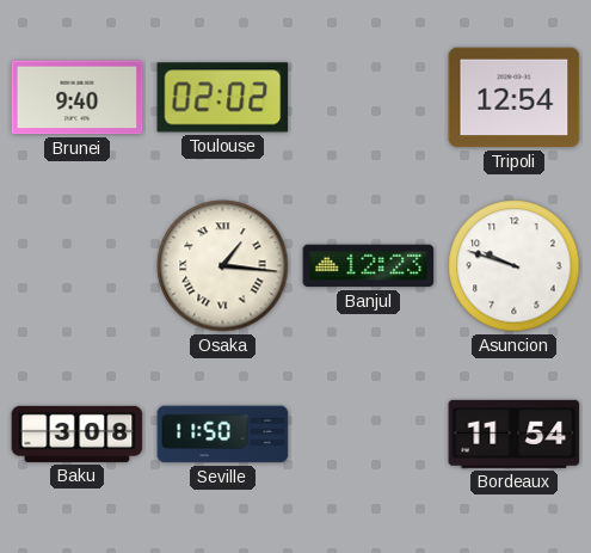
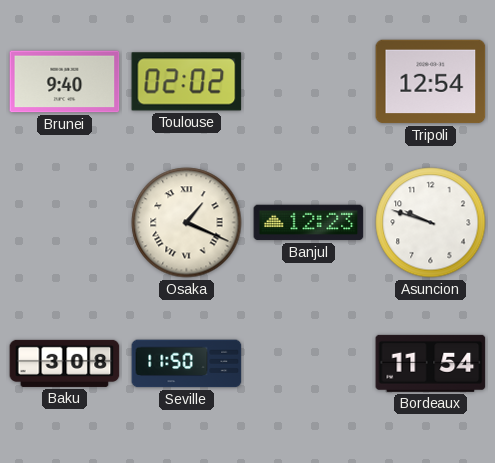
Osaka: 1:16 -> 1:19
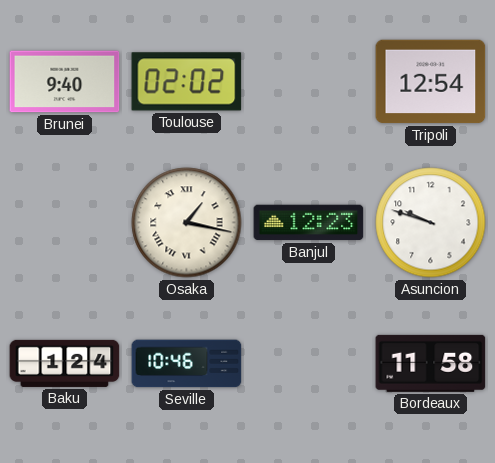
Osaka: 1:19 -> 1:17
Baku: 3:08 -> 1:24
Seville: 11:50 -> 10:46
Bordeaux: 11:54 -> 11:58
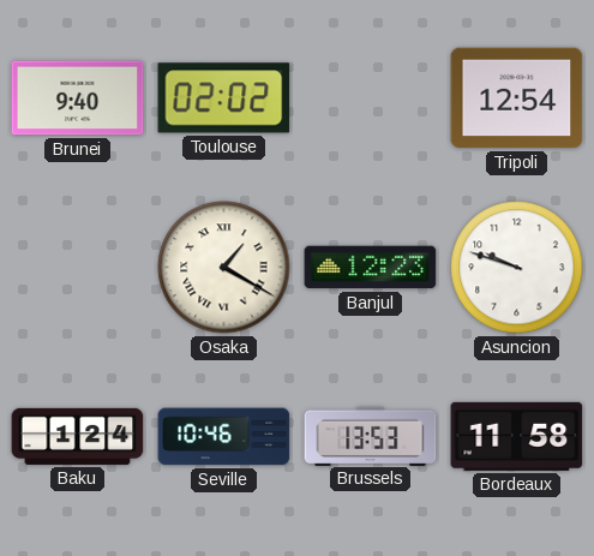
Osaka: 1:17 -> 1:20
Brussels: none -> 13:53
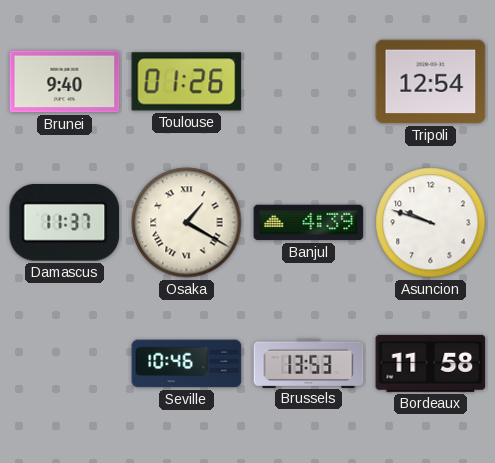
Toulouse: 02:02 -> 01:26
Damascus: none -> 11:37
Banjul: 12:23 -> 4:39
Baku: 1:24 -> none
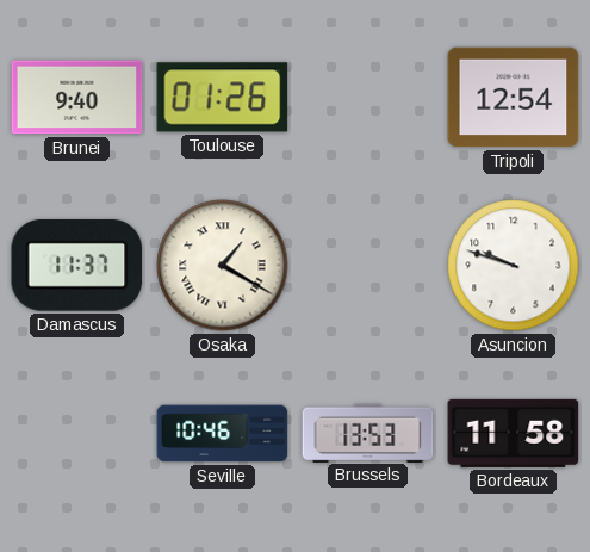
Banjul: 4:39 -> none
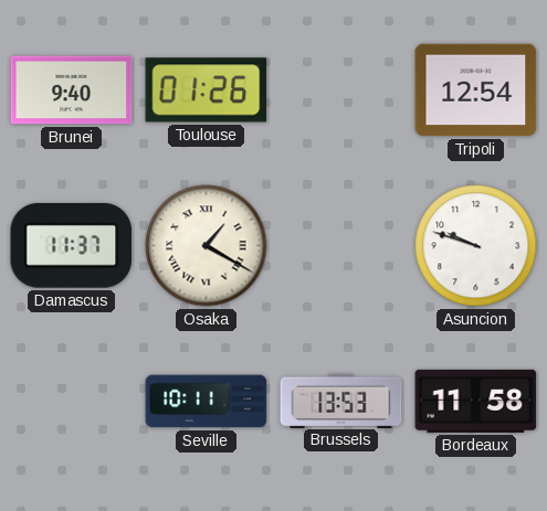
Seville: 10:46 -> 10:11
